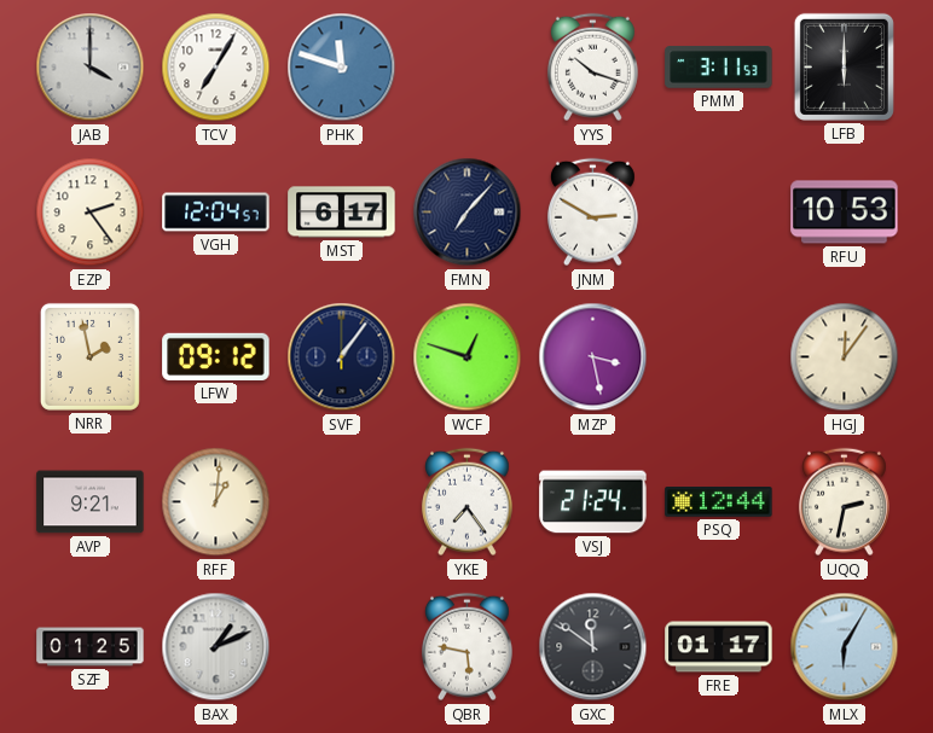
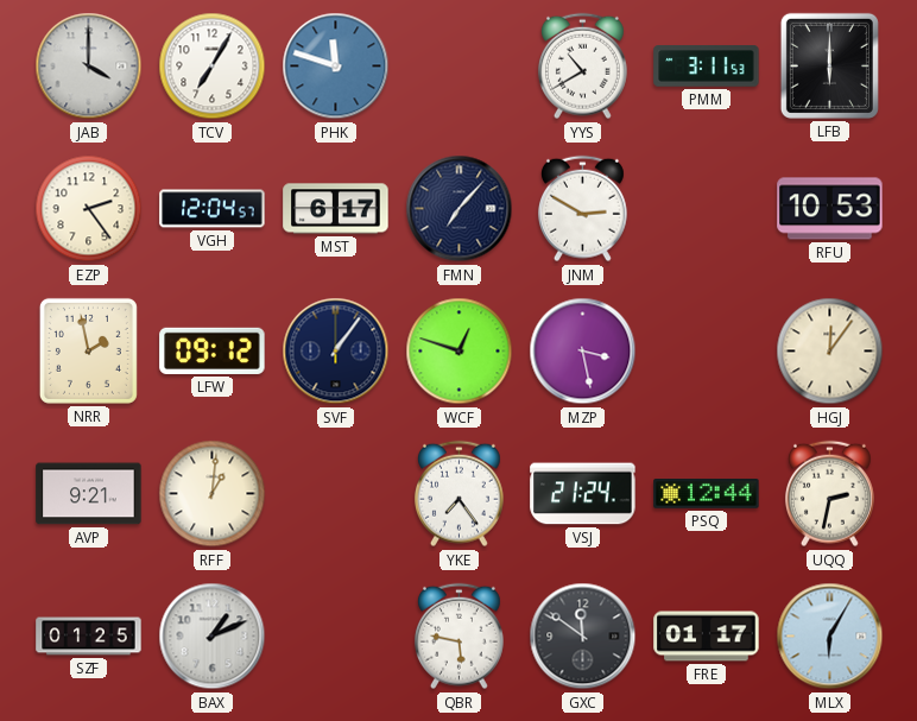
YYS: 10:18 -> 10:40
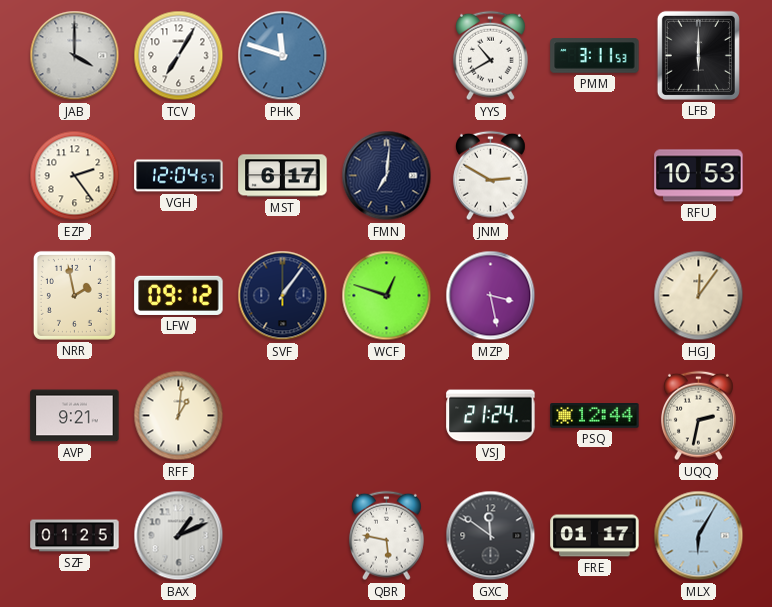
FMN: 7:07 -> 7:01
YKE: 7:24 -> none
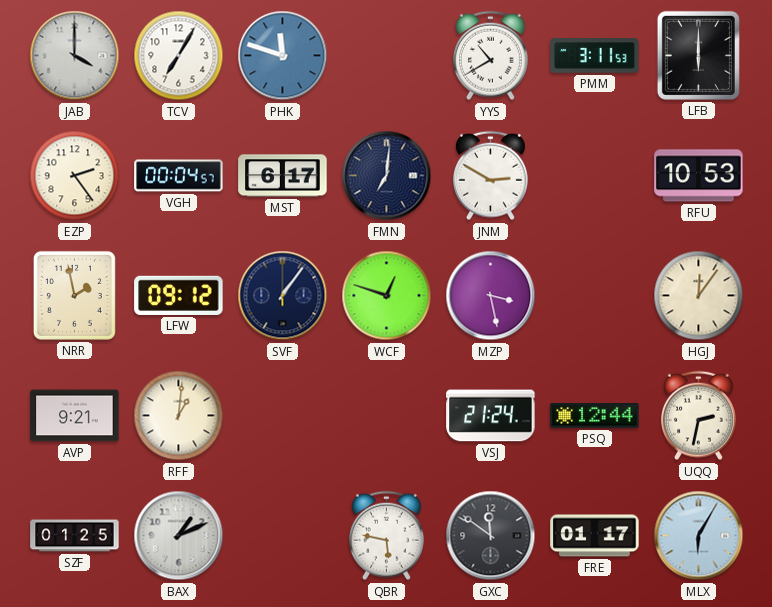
VGH: 12:04 -> 00:04
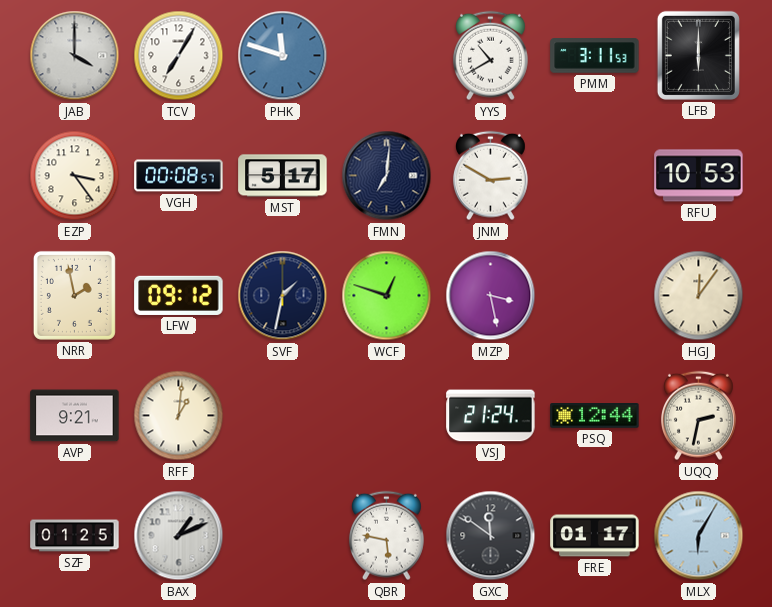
EZP: 2:24 -> 3:24
VGH: 00:04 -> 00:08
MST: 6:17 -> 5:17
SVF: 1:06 -> 1:32
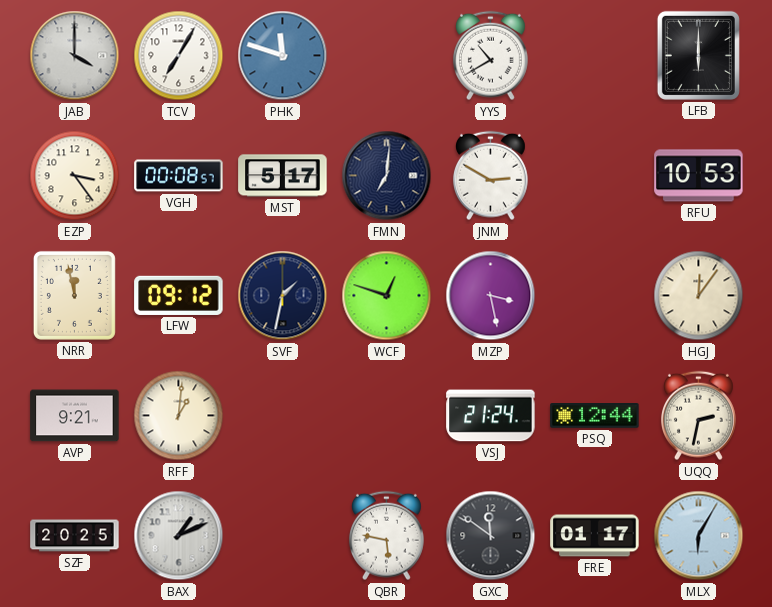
PMM: 3:11 -> none
NRR: 1:58 -> 11:58
SZF: 01:25 -> 20:25
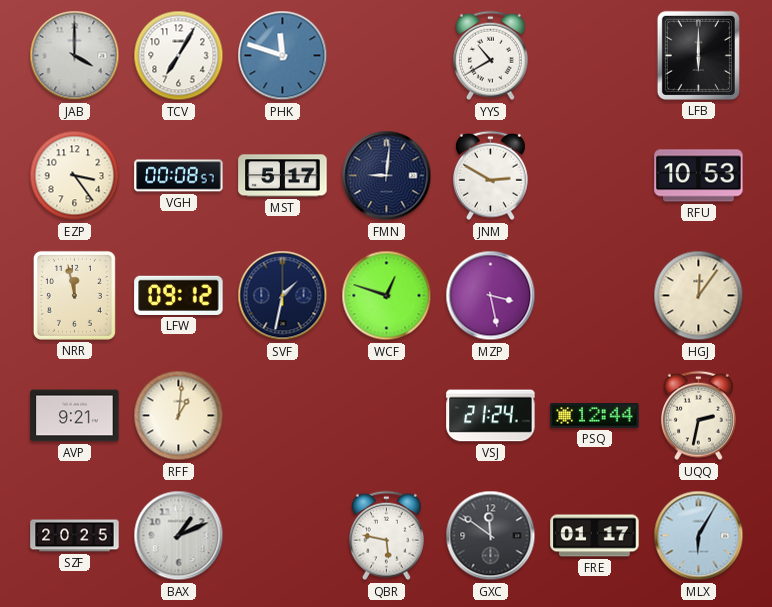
FMN: 7:01 -> 9:01
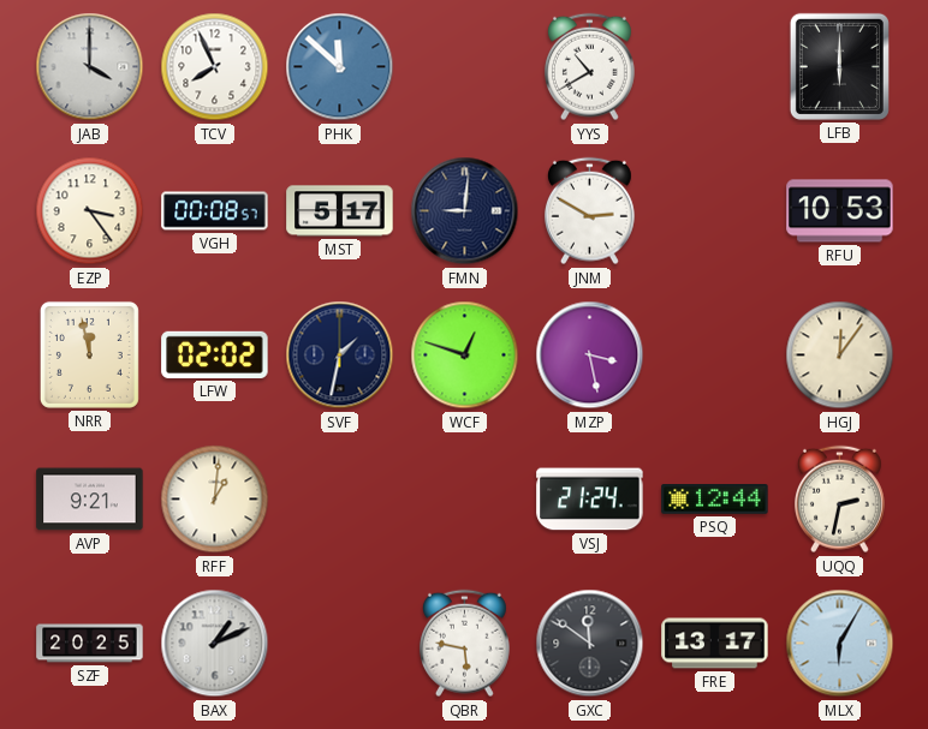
TCV: 7:05 -> 7:56
PHK: 11:48 -> 11:52
LFW: 09:12 -> 02:02
FRE: 01:17 -> 13:17
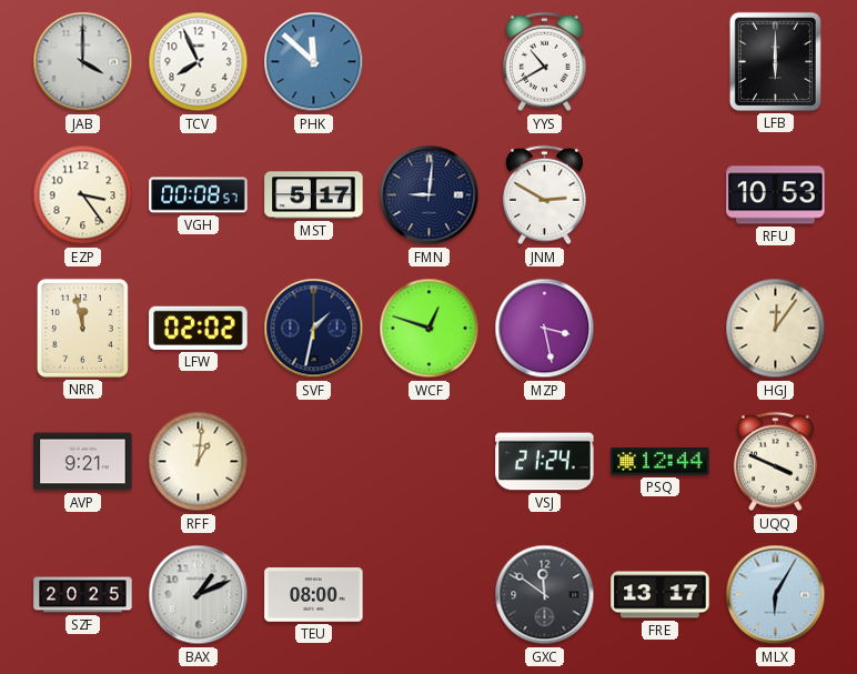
UQQ: 2:32 -> 3:49
TEU: none -> 08:00
QBR: 5:47 -> none
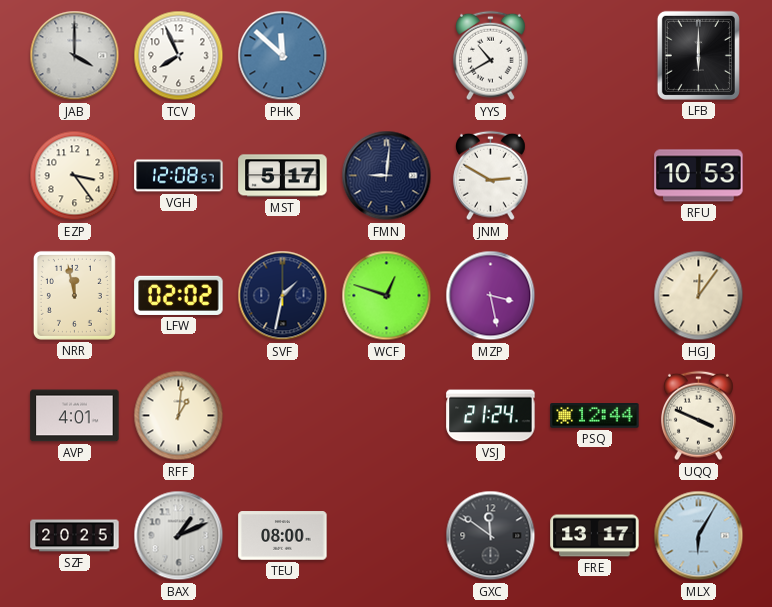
VGH: 00:08 -> 12:08
AVP: 9:21 -> 4:01
